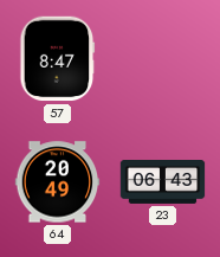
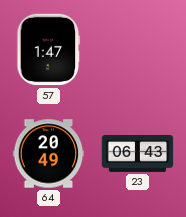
57: 8:47 -> 1:47
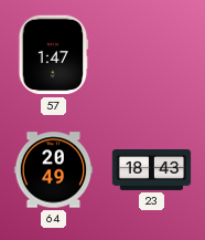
23: 06:43 -> 18:43
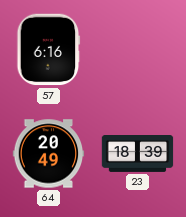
57: 1:47 -> 6:16
23: 18:43 -> 18:39
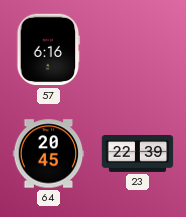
64: 20:49 -> 20:45
23: 18:39 -> 22:39
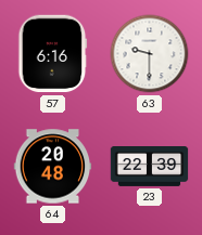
63: none -> 9:30
64: 20:45 -> 20:48
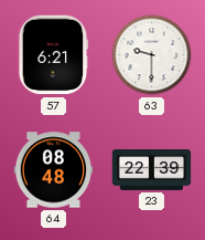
57: 6:16 -> 6:21
64: 20:48 -> 08:48
